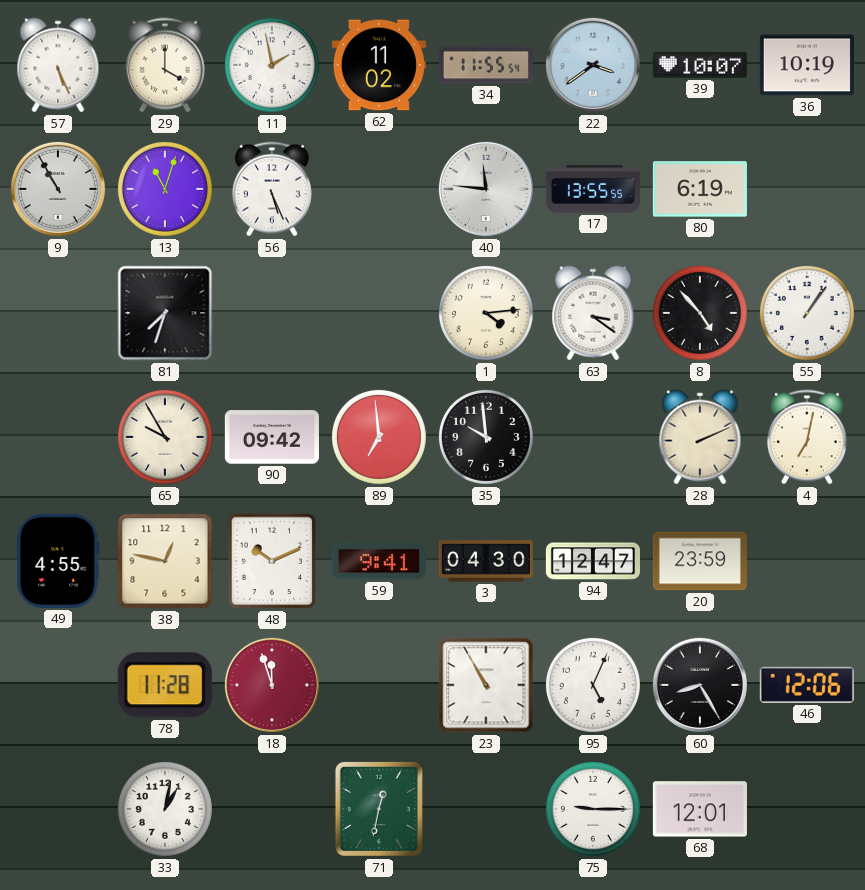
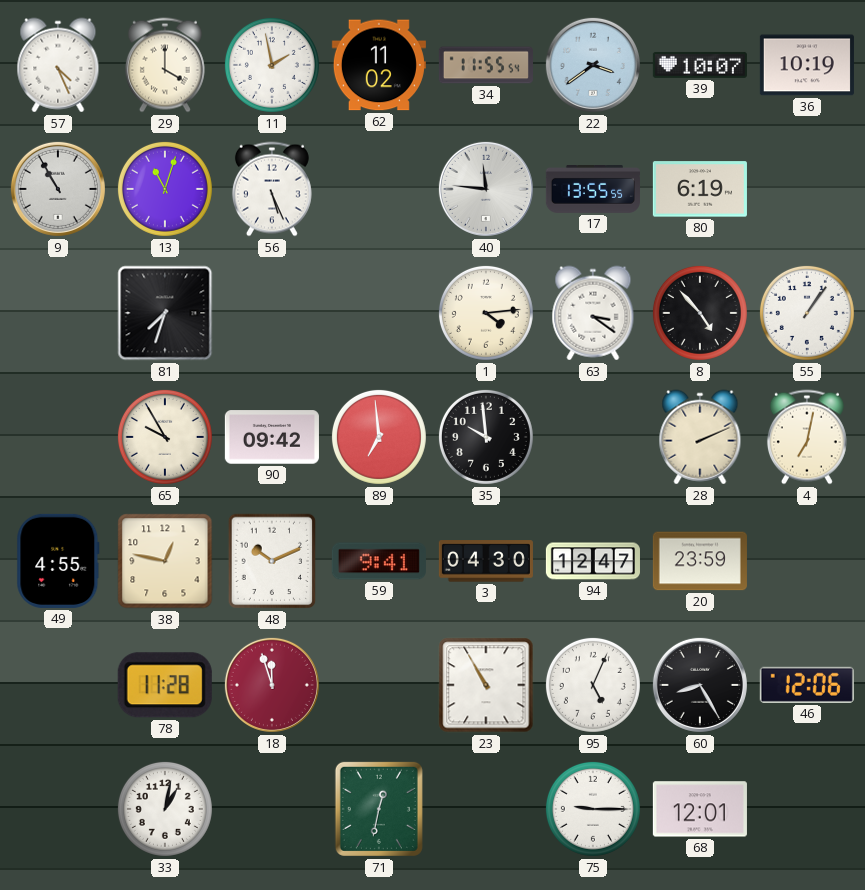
57: 5:26 -> 4:26
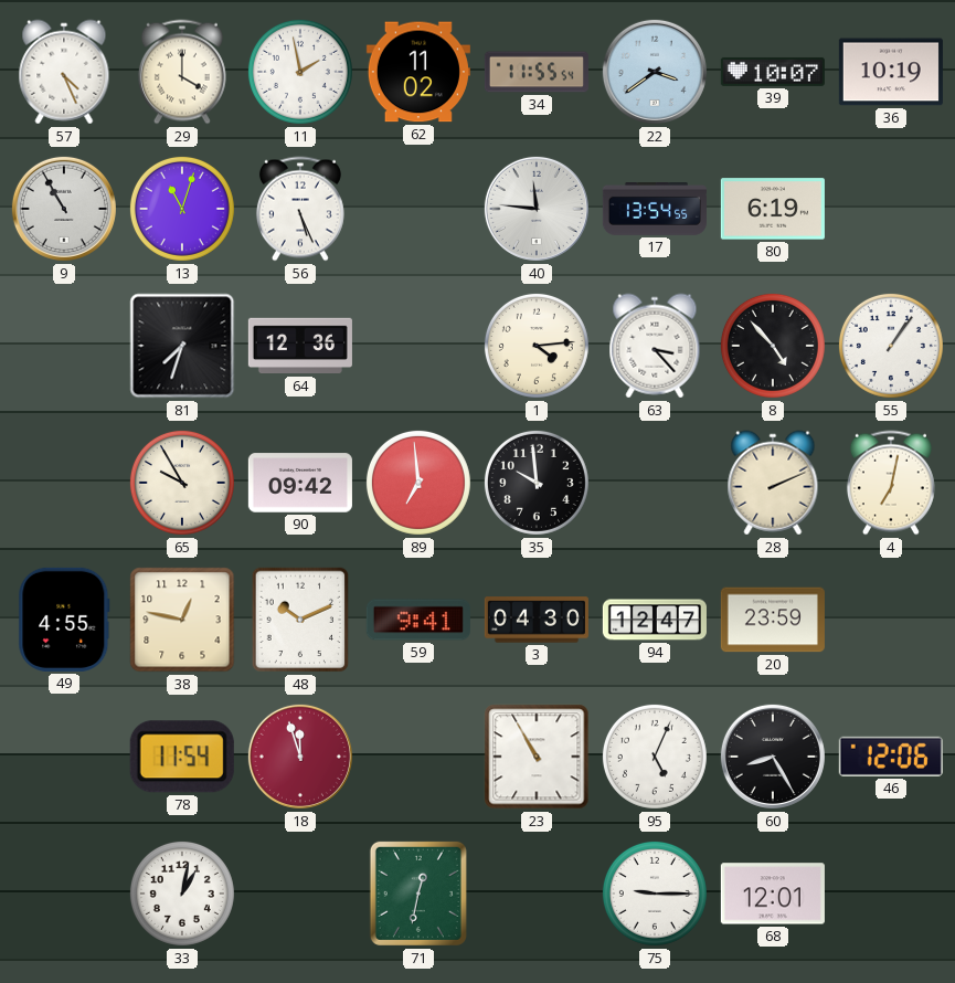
17: 13:55 -> 13:54
64: none -> 12:36
63: 3:21 -> 3:23
78: 11:28 -> 11:54
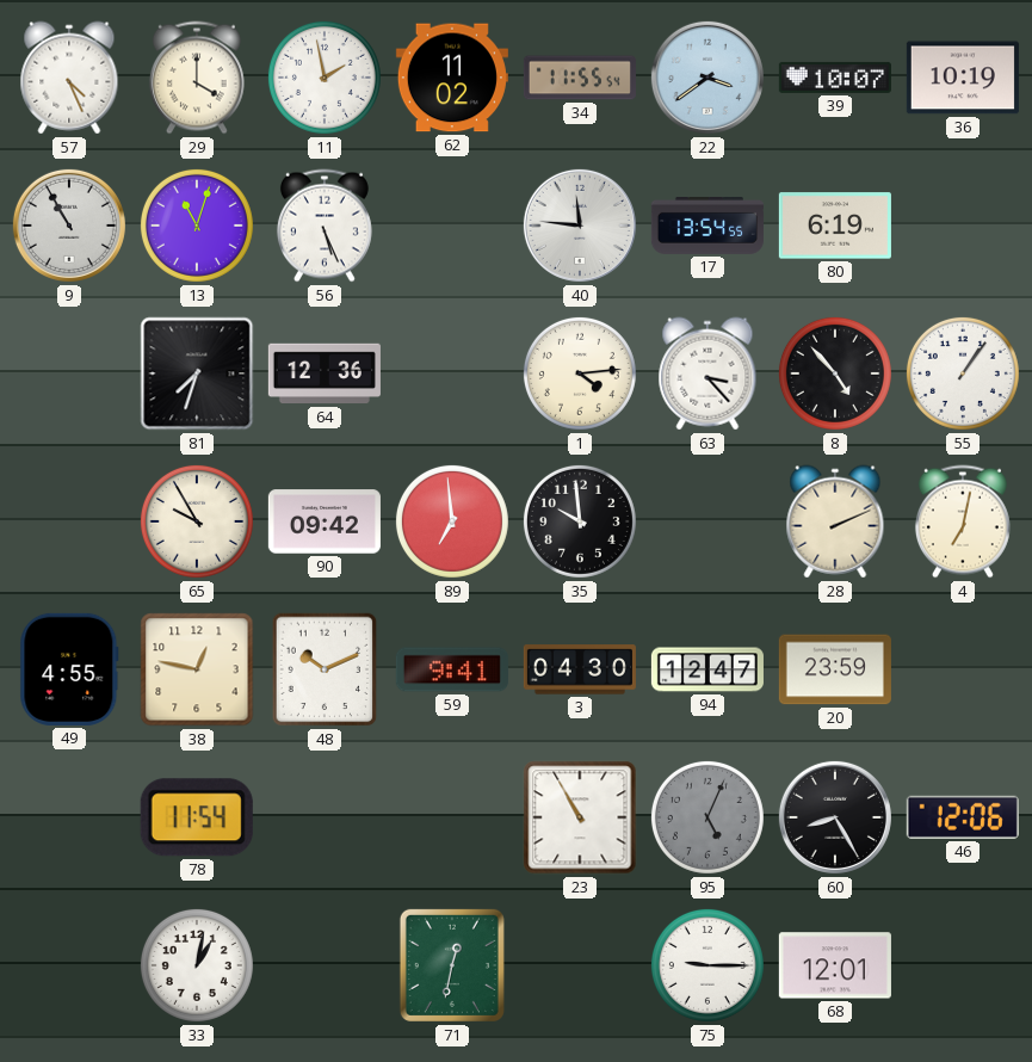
18: 11:57 -> none
95 dial: white -> grey
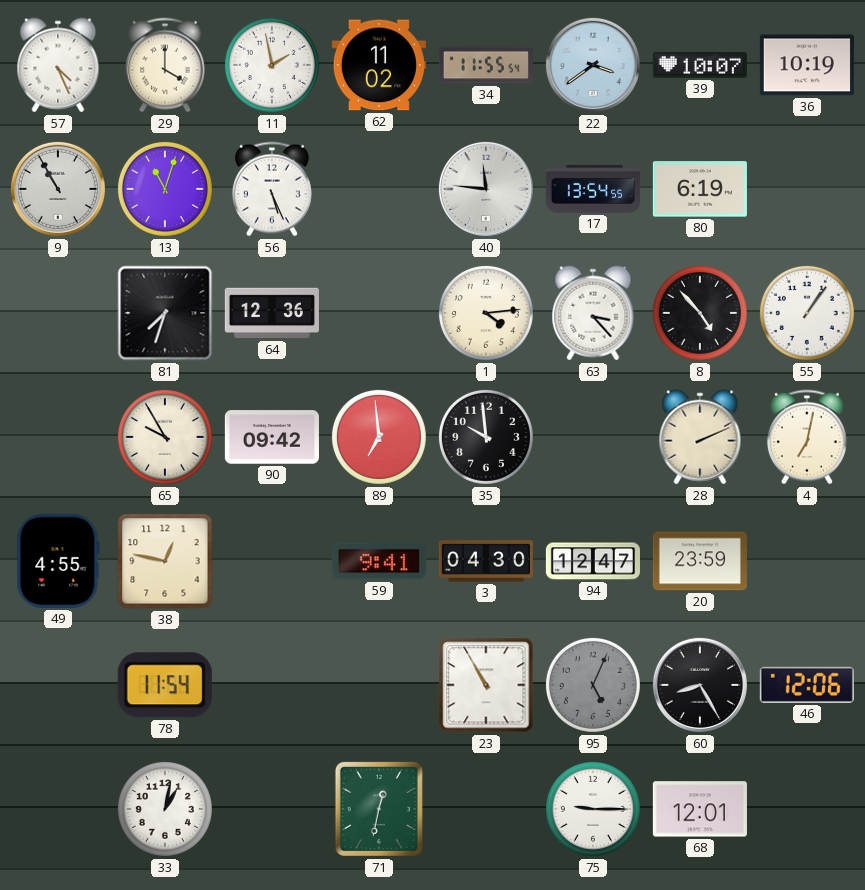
48: 10:11 -> none
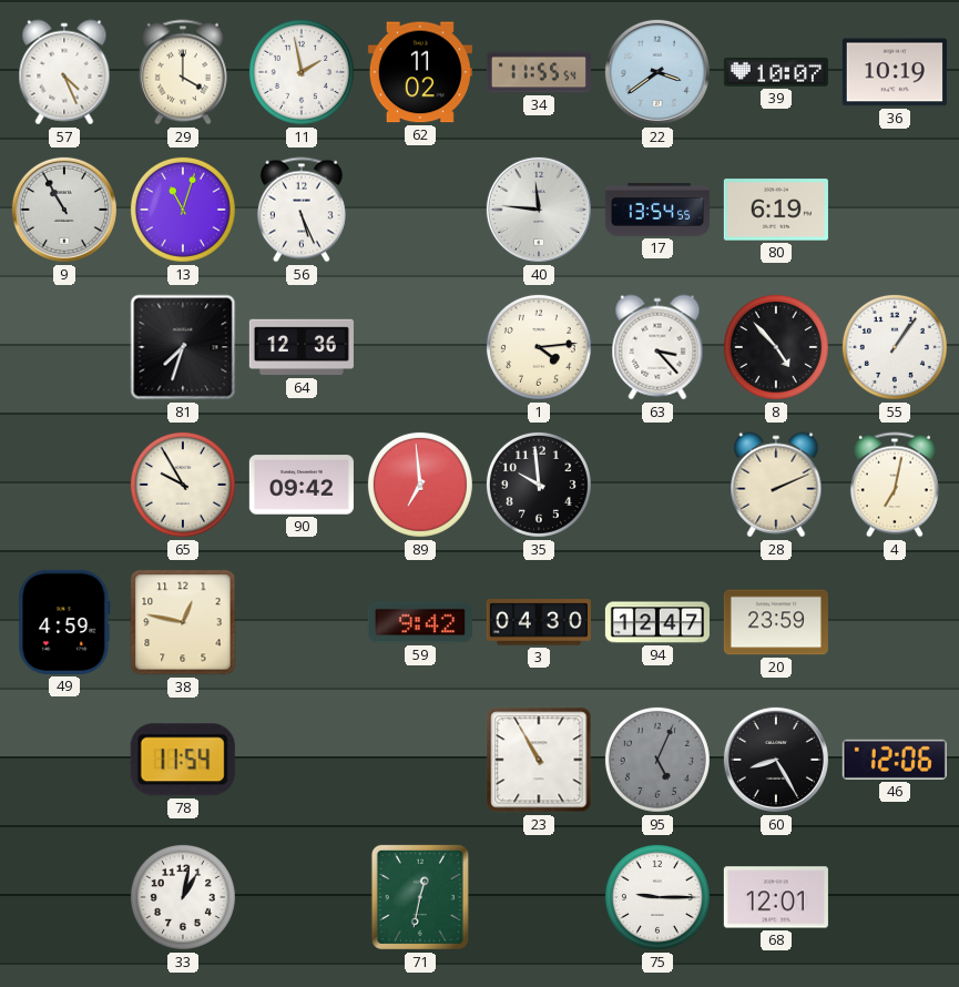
49: 4:55 -> 4:59
59: 9:41 -> 9:42
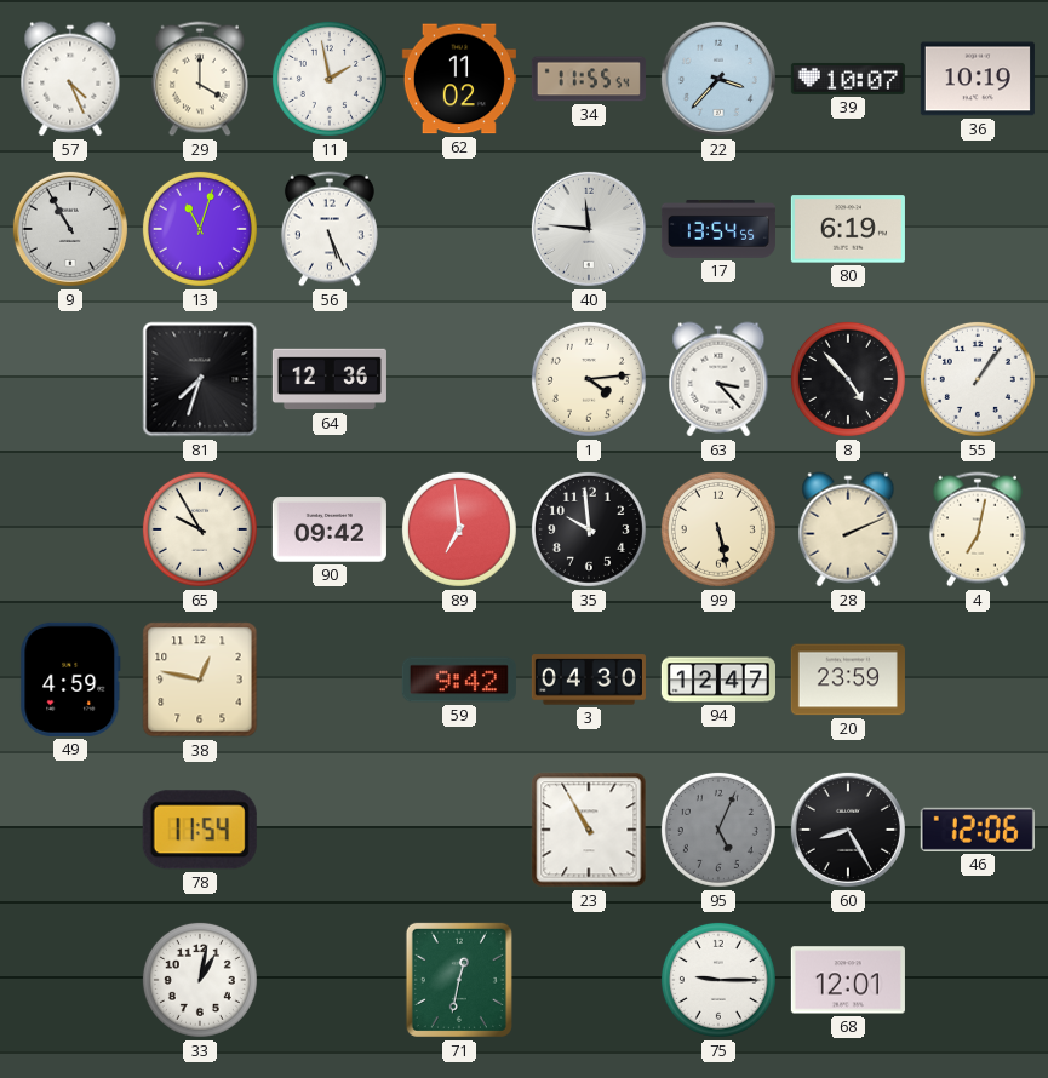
22: 3:39 -> 3:37
99: none -> 5:28
